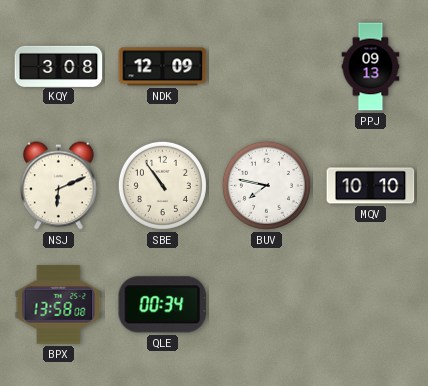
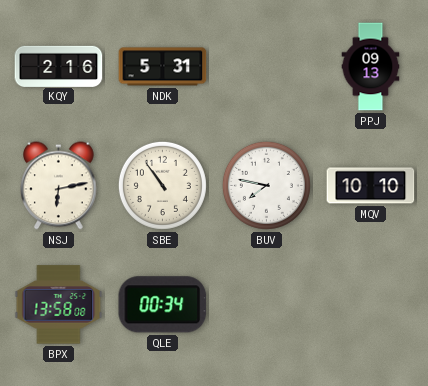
KQY: 3:08 -> 2:16
NDK: 12:09 -> 5:31
NSJ: 6:11 -> 6:13
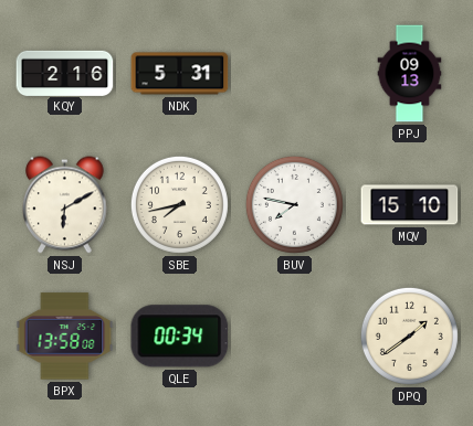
NSJ: 6:13 -> 6:10
SBE: 10:54 -> 7:43
MQV: 10:10 -> 15:10
DPQ: none -> 1:39
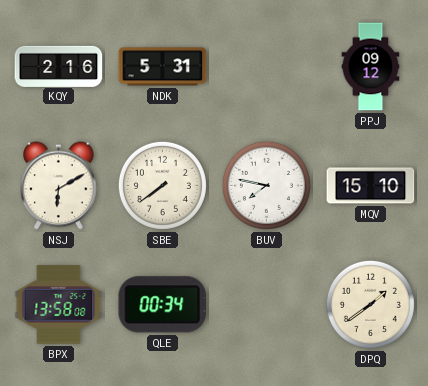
PPJ: 09:13 -> 09:12
SBE: 7:43 -> 7:39
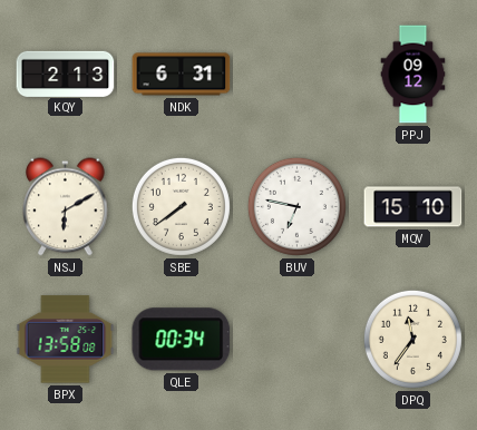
KQY: 2:16 -> 2:13
NDK: 5:31 -> 6:31
BUV: 7:47 -> 6:47
DPQ: 1:39 -> 11:36
